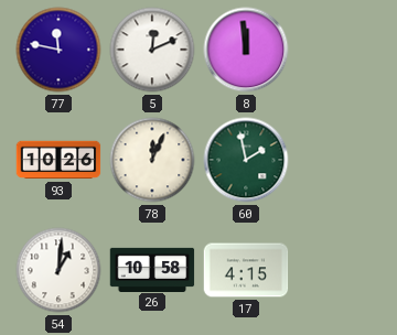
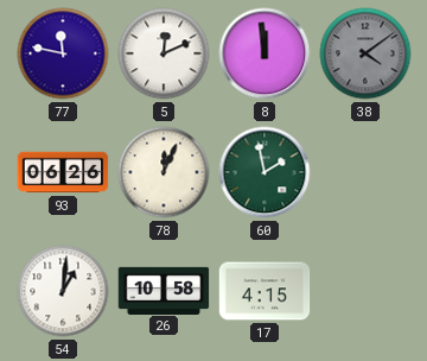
38: none -> 4:09
93: 10:26 -> 06:26
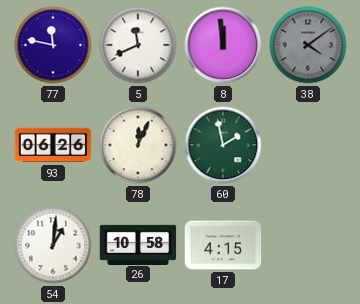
5: 12:11 -> 11:41
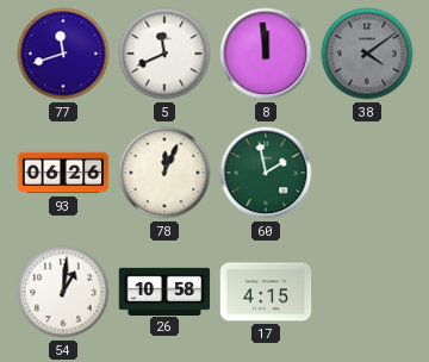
77: 11:47 -> 11:42
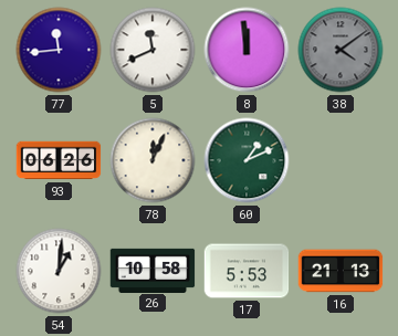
77: 11:42 -> 11:44
60: 1:58 -> 1:11
17: 4:15 -> 5:53
16: none -> 21:13
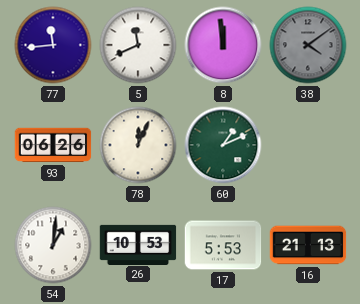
26: 10:58 -> 10:53
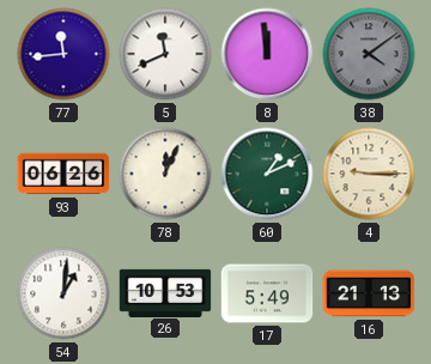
4: none -> 9:15
17: 5:53 -> 5:49
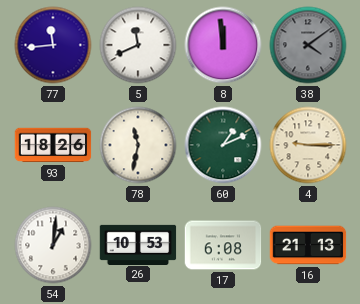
93: 06:26 -> 18:26
78: 12:04 -> 11:32
17: 5:49 -> 6:08
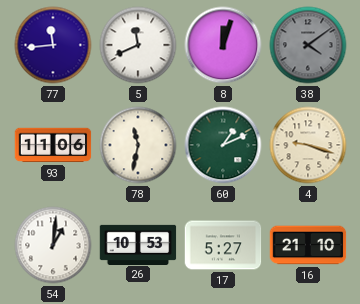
8: 11:59 -> 12:03
93: 18:26 -> 11:06
4: 9:15 -> 9:18
17: 6:08 -> 5:27
16: 21:13 -> 21:10
